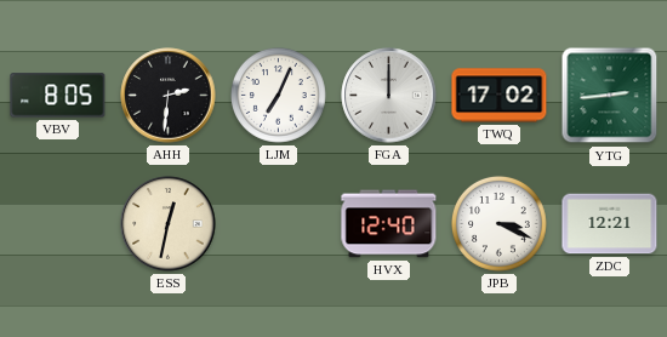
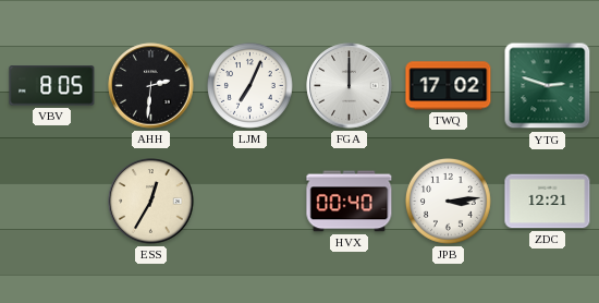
YTG: 2:44 -> 2:48
ESS: 12:32 -> 12:35
HVX: 12:40 -> 00:40
JPB: 3:19 -> 3:14
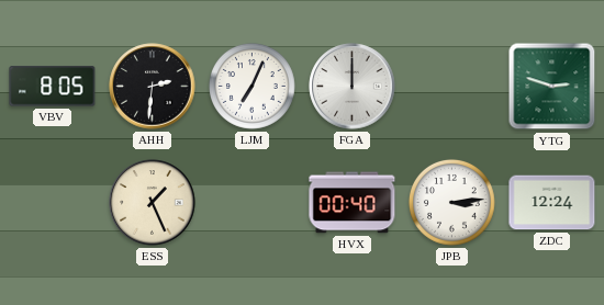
TWQ: 17:02 -> none
ESS: 12:35 -> 1:26
ZDC: 12:21 -> 12:24
